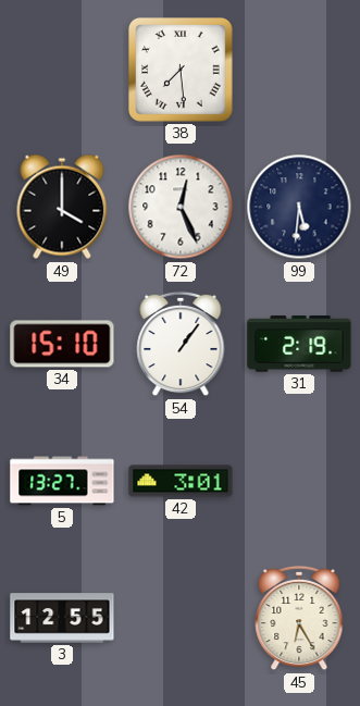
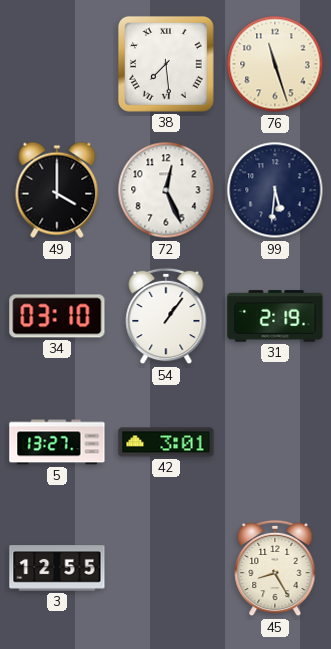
76: none -> 11:27
34: 15:10 -> 03:10
45: 6:25 -> 8:25
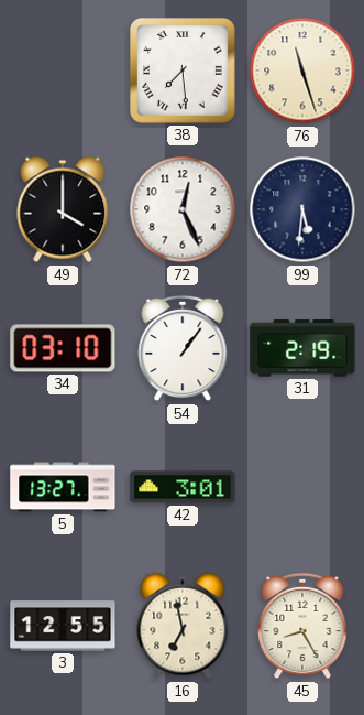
16: none -> 6:58
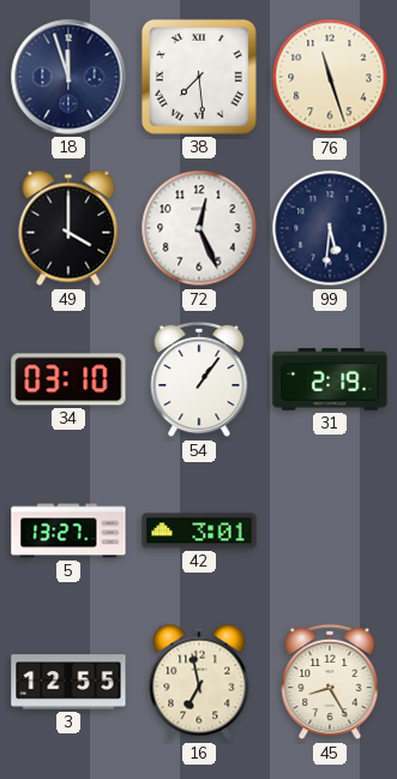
18: none -> 11:57
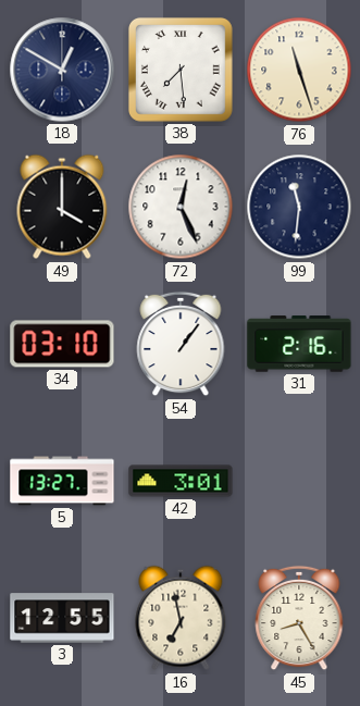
18: 11:57 -> 12:50
99: 5:31 -> 11:31
31: 2:19 -> 2:16
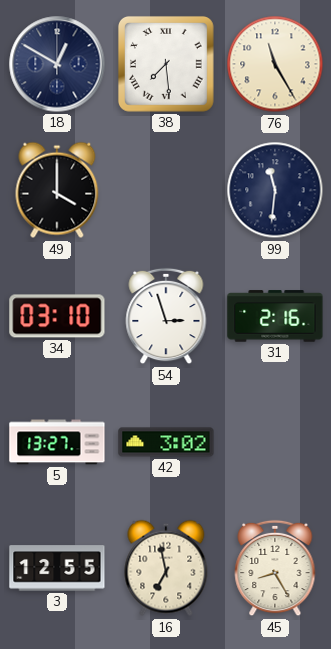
76: 11:27 -> 11:25
72: 12:26 -> none
54: 1:06 -> 2:57
42: 3:01 -> 3:02
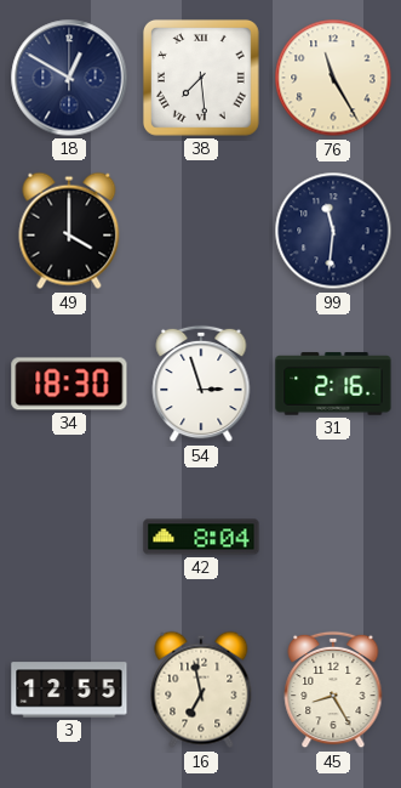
34: 03:10 -> 18:30
5: 13:27 -> none
42: 3:02 -> 8:04
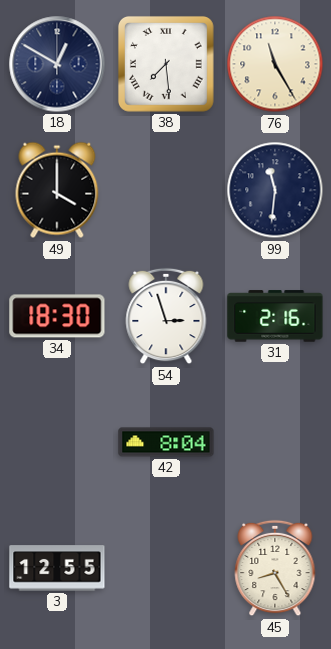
16: 6:58 -> none
